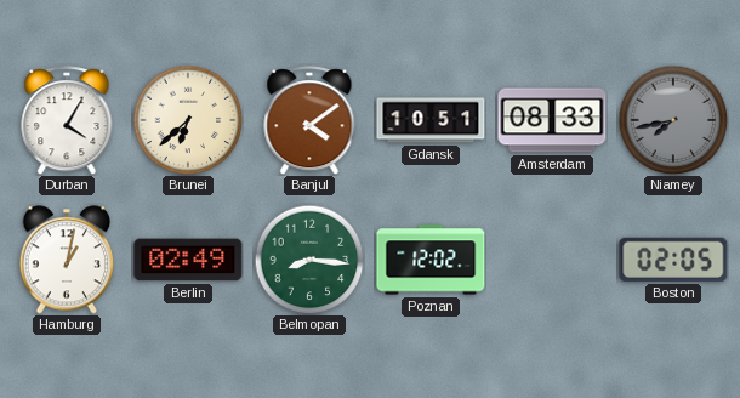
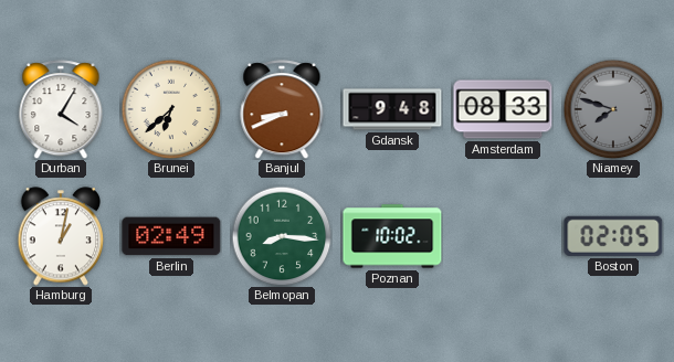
Banjul: 4:09 -> 8:41
Gdansk: 10:51 -> 9:48
Niamey: 7:43 -> 7:48
Poznan: 12:02 -> 10:02
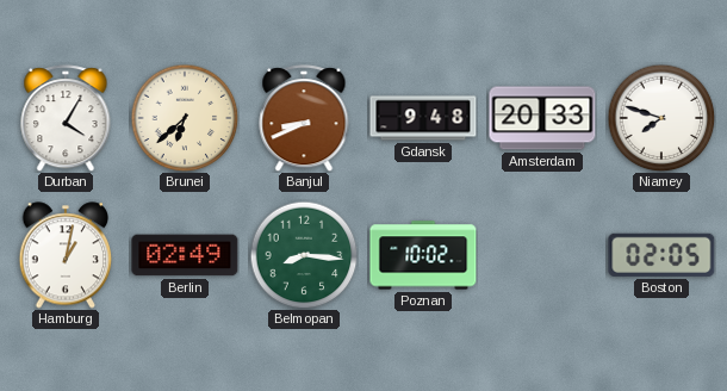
Amsterdam: 08:33 -> 20:33
Niamey dial: grey -> white
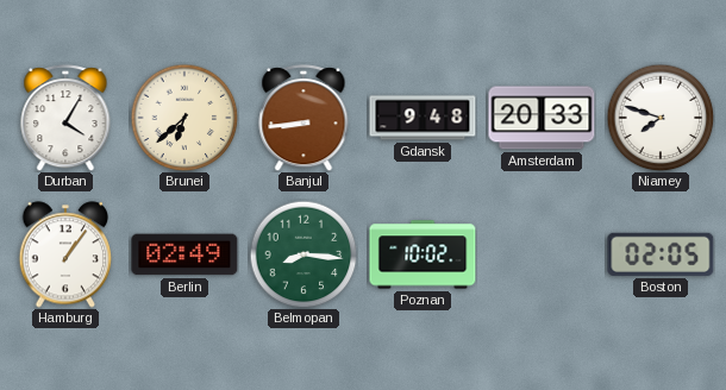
Banjul: 8:41 -> 8:44
Hamburg: 1:02 -> 1:06
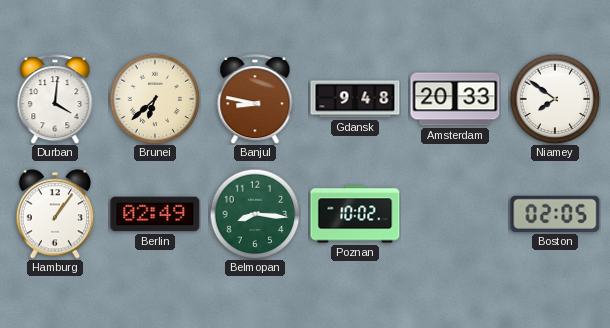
Durban: 4:05 -> 4:01
Banjul: 8:44 -> 8:47
Niamey: 7:48 -> 7:51
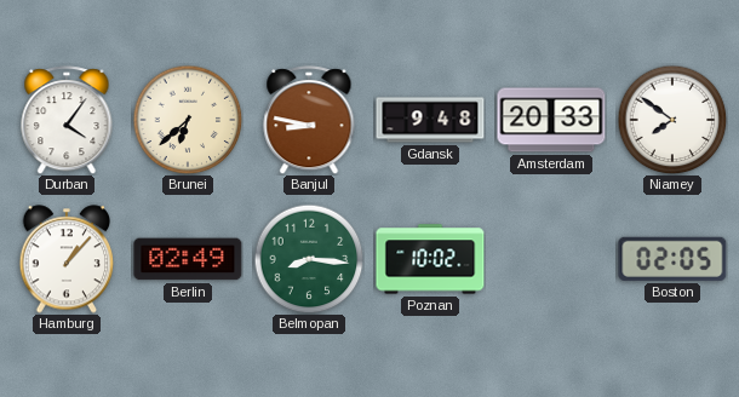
Durban: 4:01 -> 4:06
Hamburg: 1:06 -> 1:07
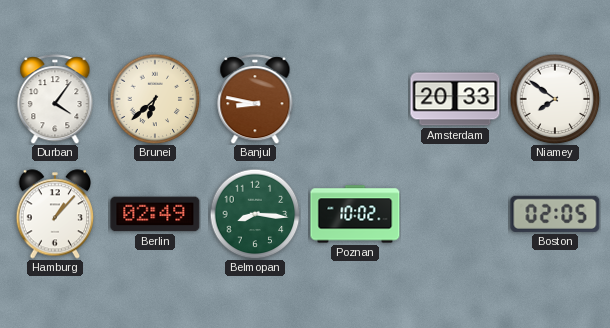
Gdansk: 9:48 -> none
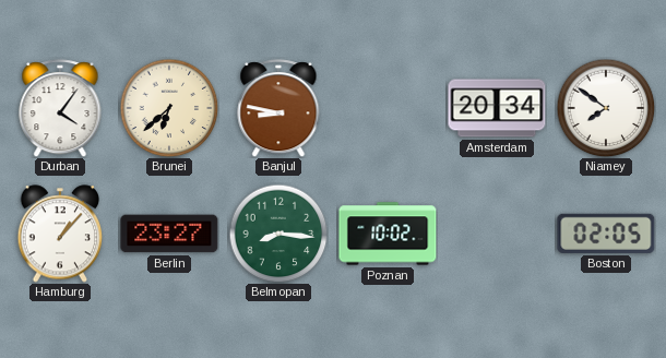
Amsterdam: 20:33 -> 20:34
Berlin: 02:49 -> 23:27
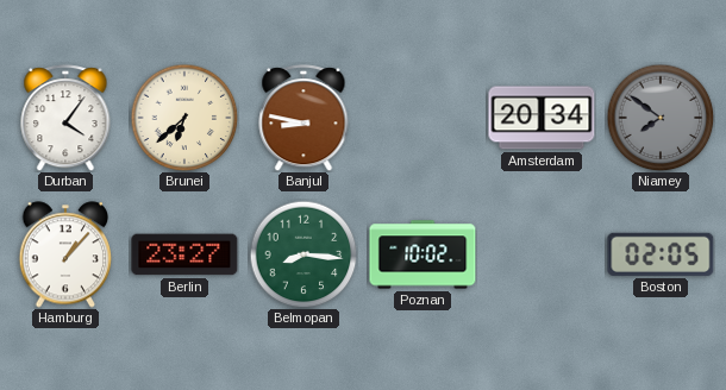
Niamey dial: white -> grey
